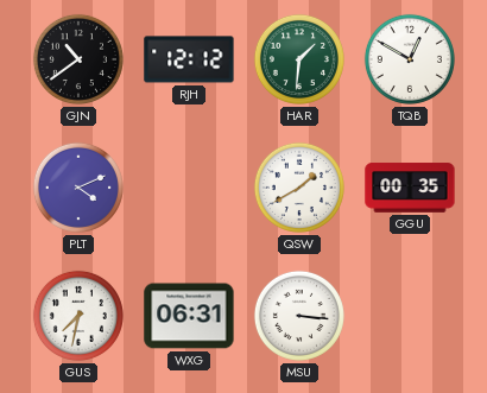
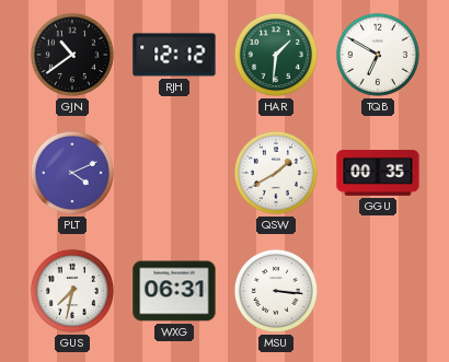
TQB: 12:50 -> 6:50
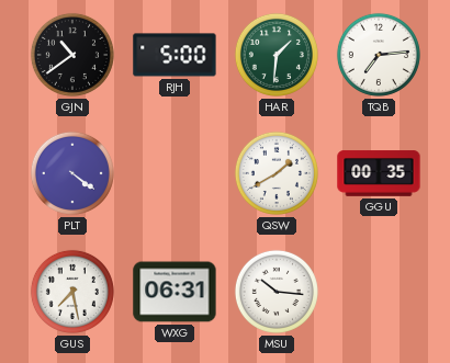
RJH: 12:12 -> 5:00
TQB: 6:50 -> 7:14
PLT: 4:11 -> 4:21
GUS: 7:32 -> 7:28
MSU: 3:16 -> 10:16
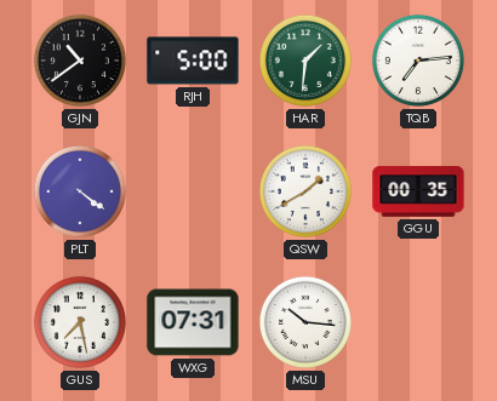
WXG: 06:31 -> 07:31
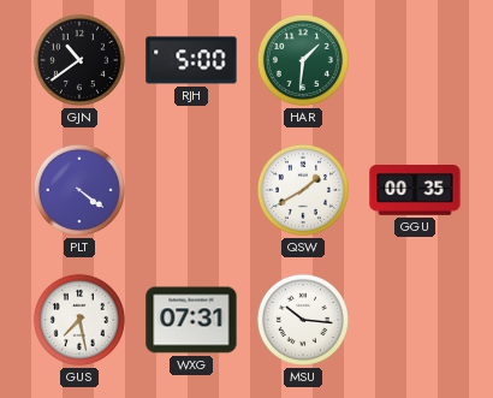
TQB: 7:14 -> none
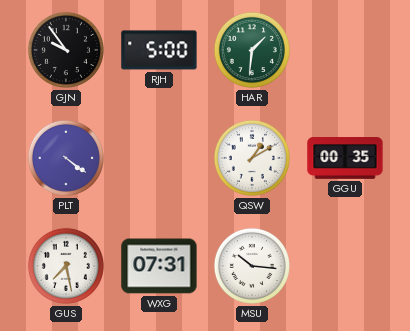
GJN: 10:39 -> 9:54
QSW: 1:40 -> 1:10
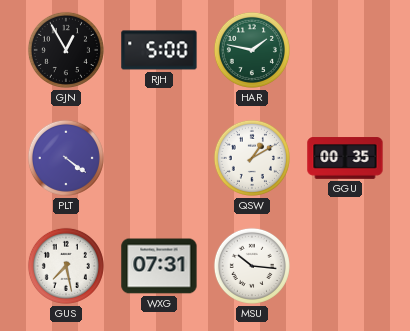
GJN: 9:54 -> 12:55
HAR: 1:31 -> 1:47
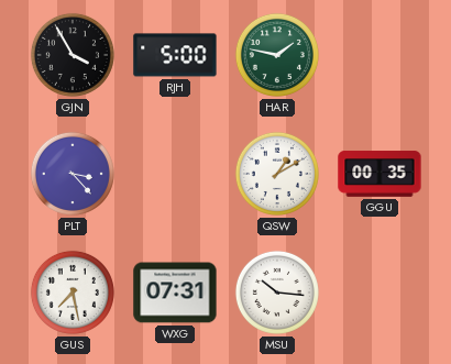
GJN: 12:55 -> 3:55
PLT: 4:21 -> 3:23
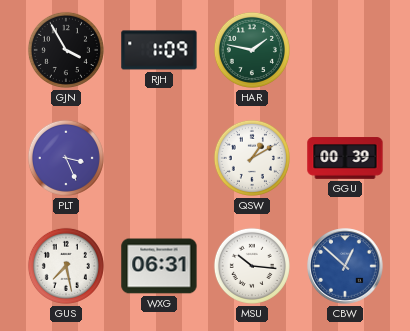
RJH: 5:00 -> 1:09
PLT: 3:23 -> 3:26
GGU: 00:35 -> 00:39
WXG: 07:31 -> 06:31
CBW: none -> 12:52
